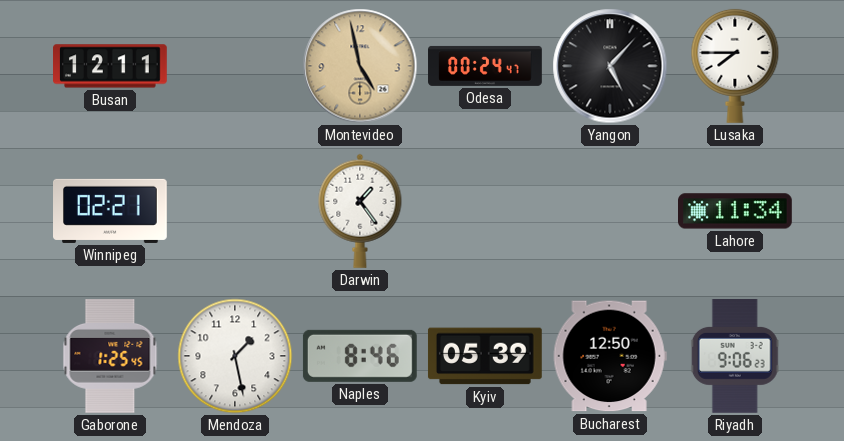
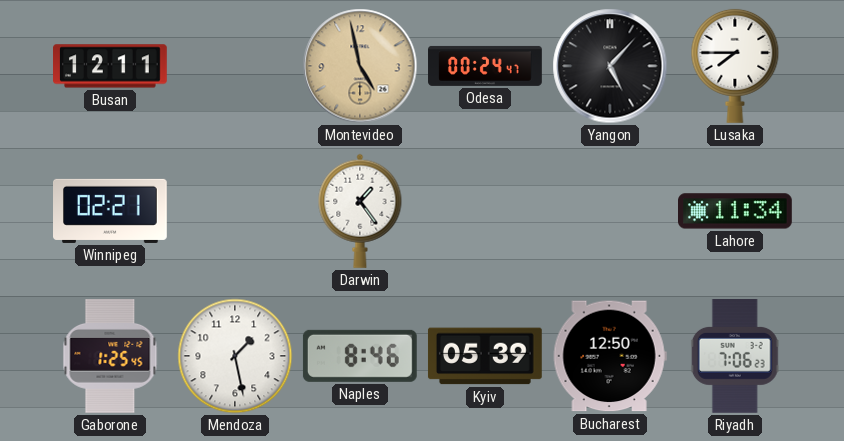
Riyadh: 9:06 -> 7:06
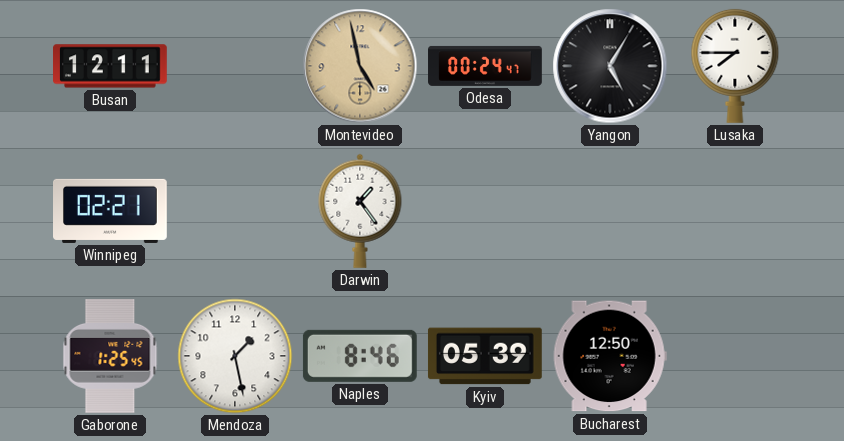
Yangon: 5:07 -> 5:05
Lahore: 11:34 -> none
Riyadh: 7:06 -> none
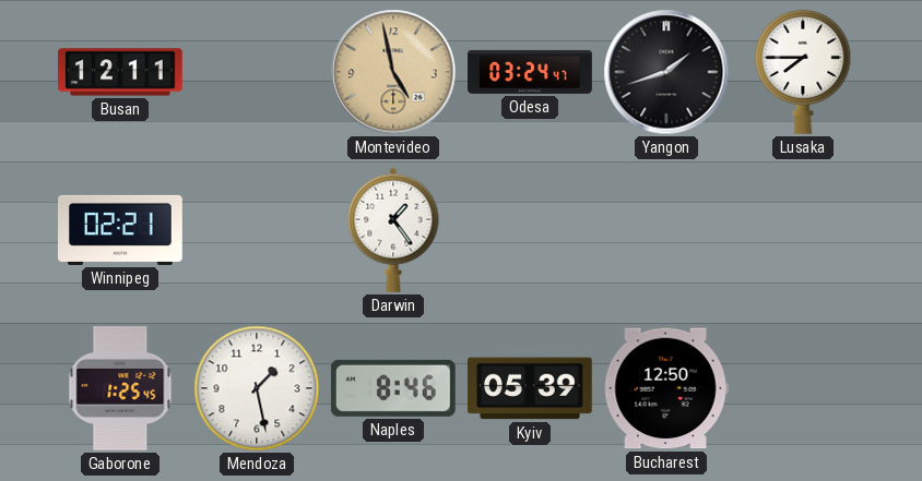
Odesa: 00:24 -> 03:24
Yangon: 5:05 -> 1:42
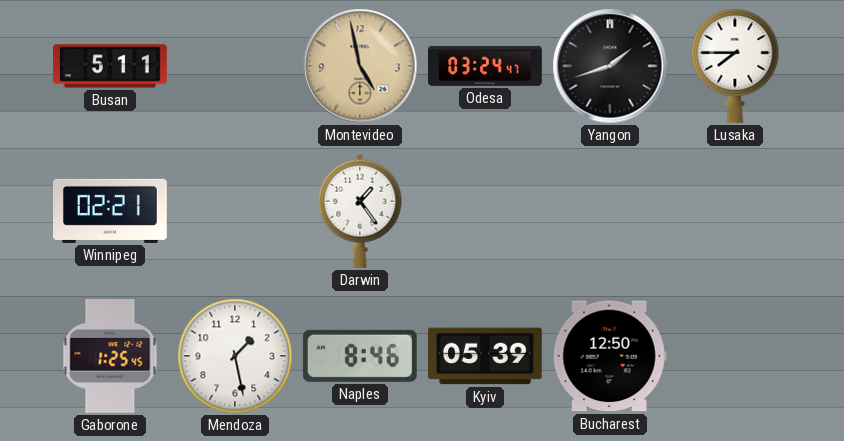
Busan: 12:11 -> 5:11
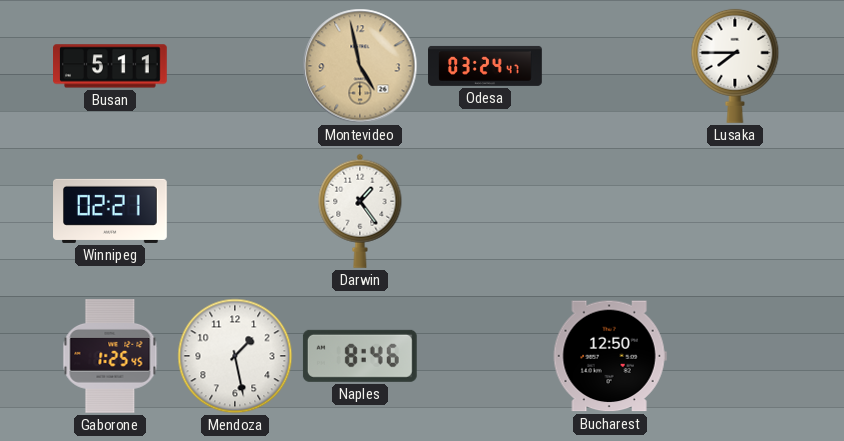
Yangon: 1:42 -> none
Kyiv: 05:39 -> none
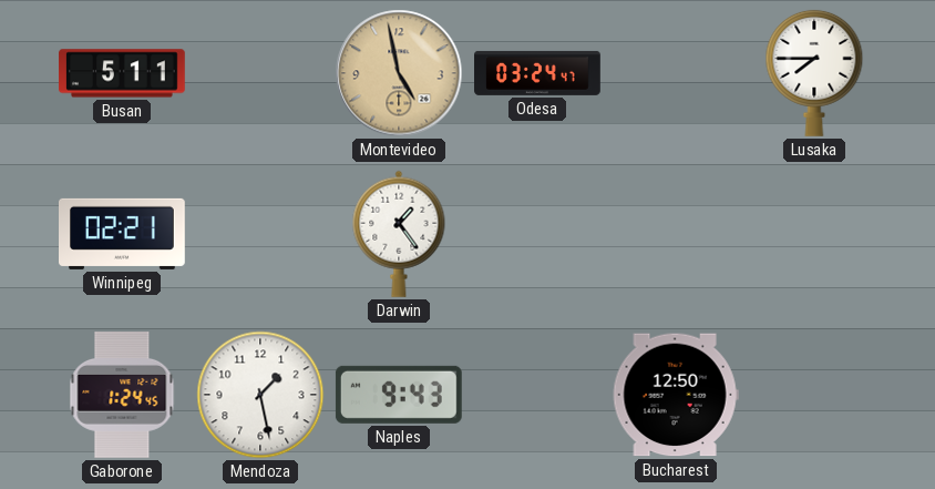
Gaborone: 1:25 -> 1:24
Naples: 8:46 -> 9:43
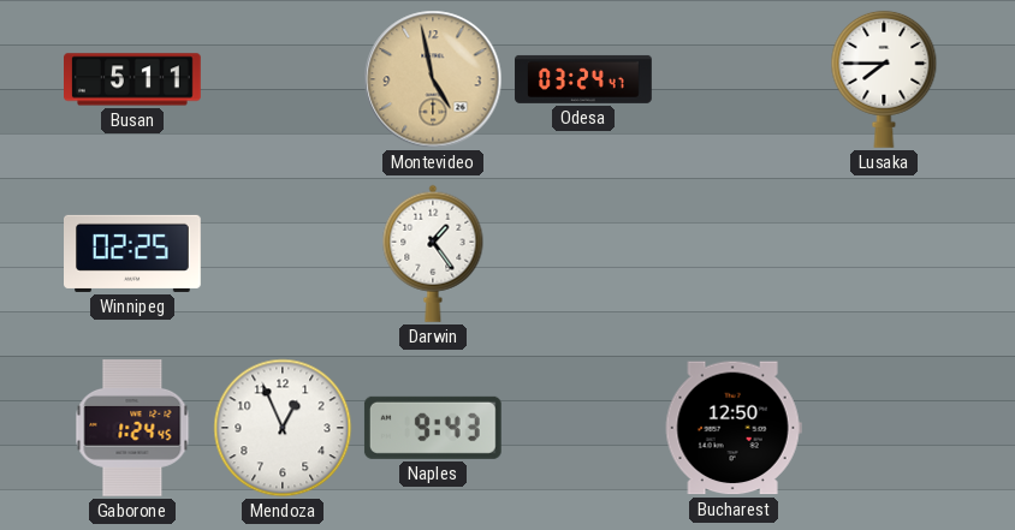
Winnipeg: 02:21 -> 02:25
Mendoza: 1:28 -> 12:56
